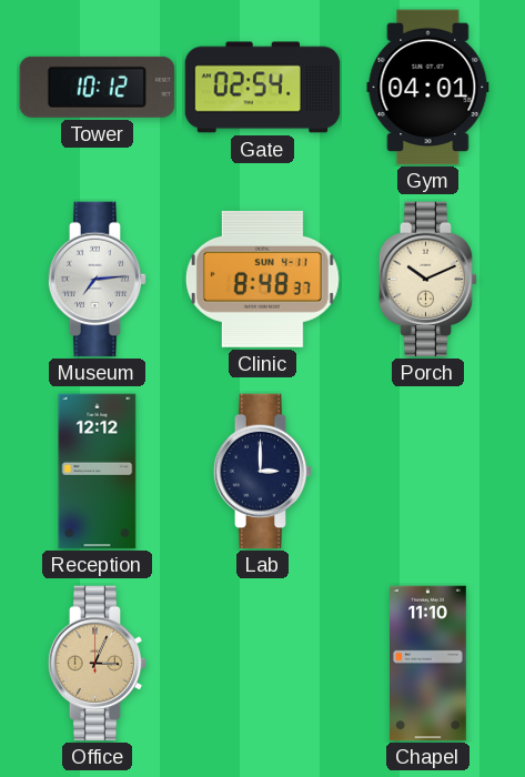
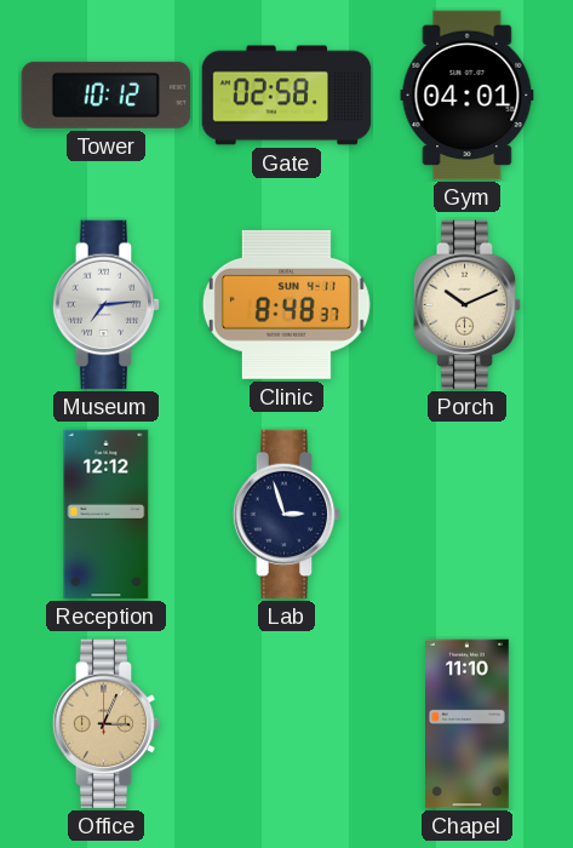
Gate: 02:54 -> 02:58
Lab: 3:00 -> 2:57
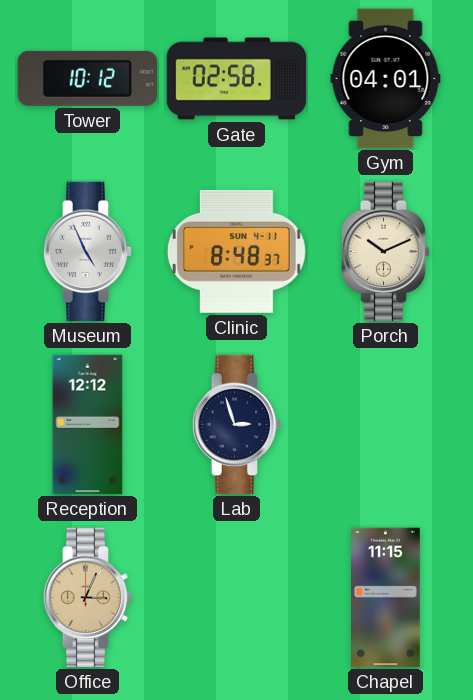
Museum: 7:14 -> 4:56
Chapel: 11:10 -> 11:15
